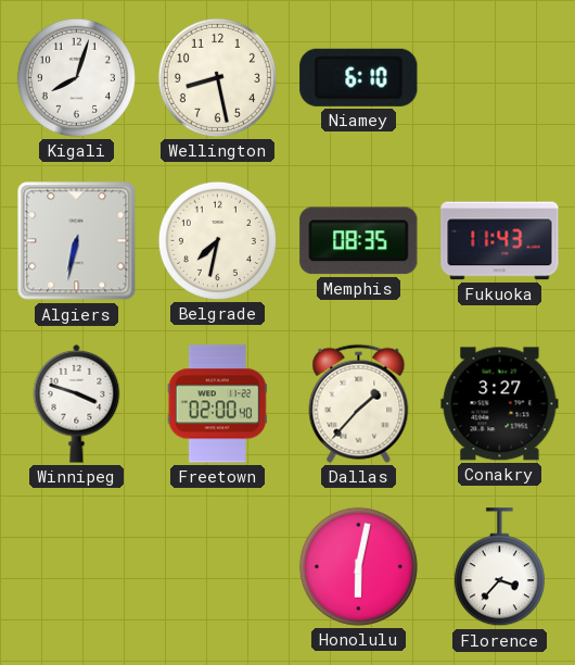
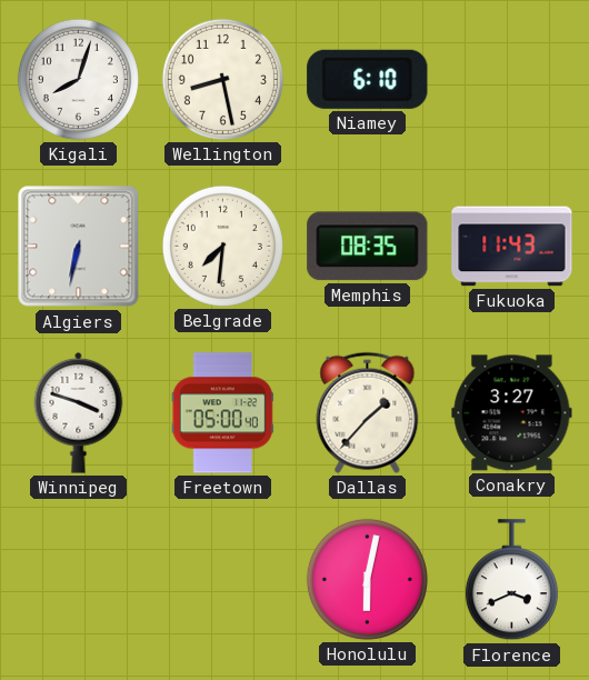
Belgrade: 7:32 -> 7:31
Freetown: 02:00 -> 05:00
Florence: 3:37 -> 3:41
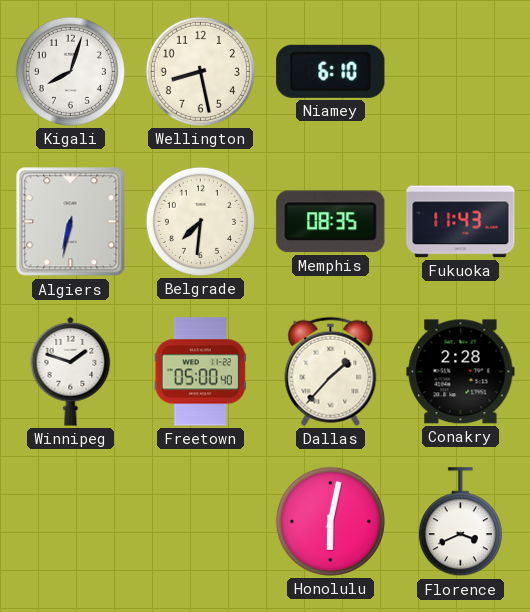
Winnipeg: 3:48 -> 1:48
Conakry: 3:27 -> 2:28
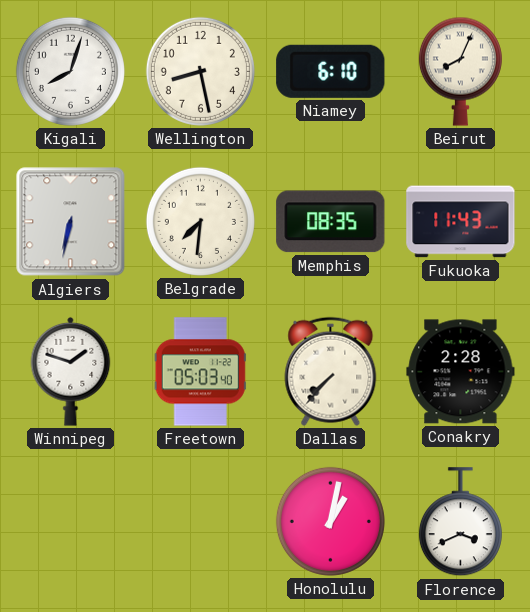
Beirut: none -> 8:04
Freetown: 05:00 -> 05:03
Dallas: 1:37 -> 7:37
Honolulu: 6:02 -> 1:02
